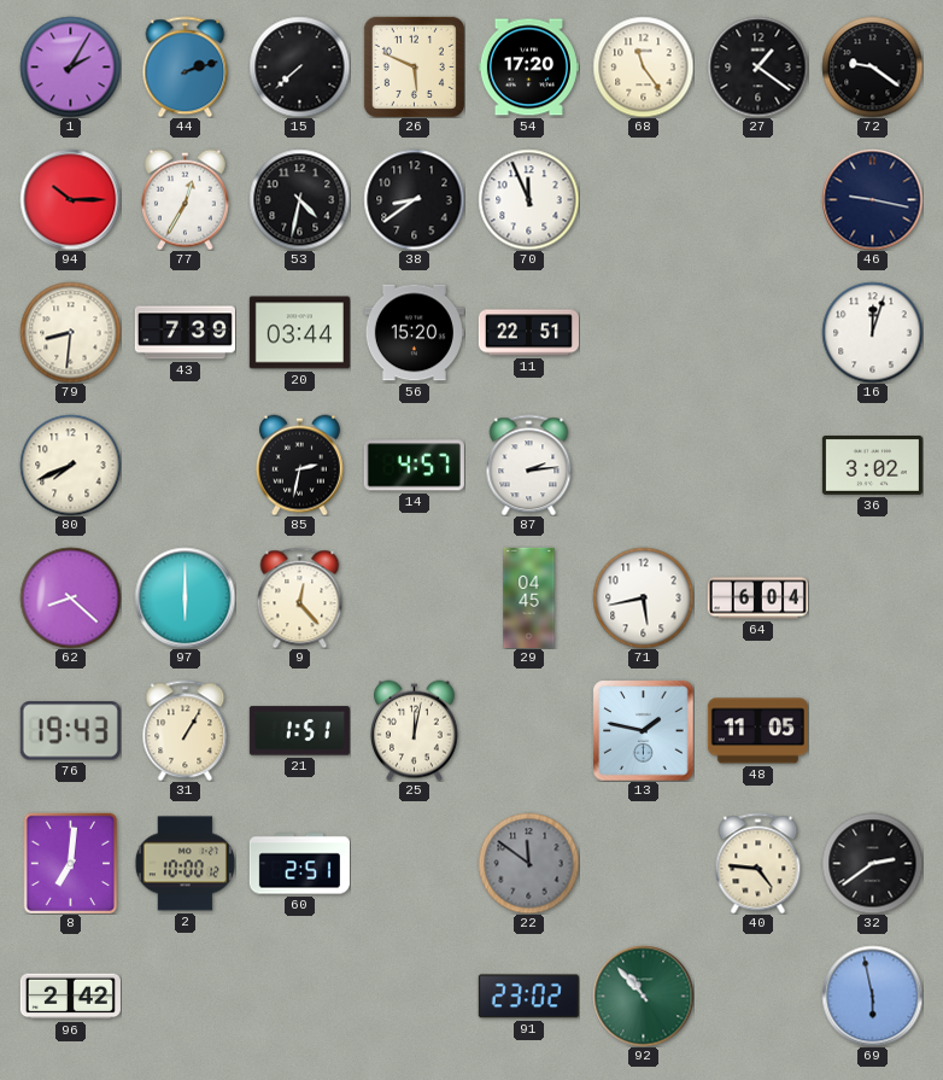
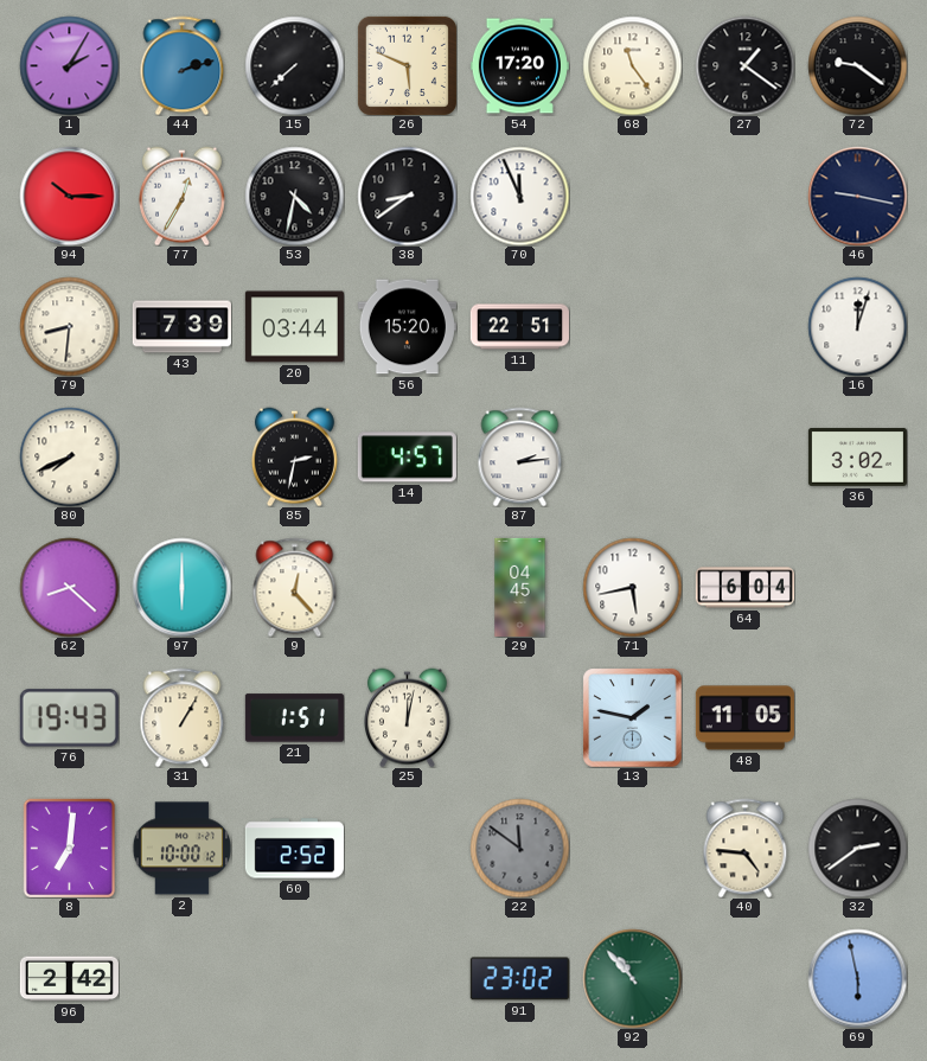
60: 2:51 -> 2:52
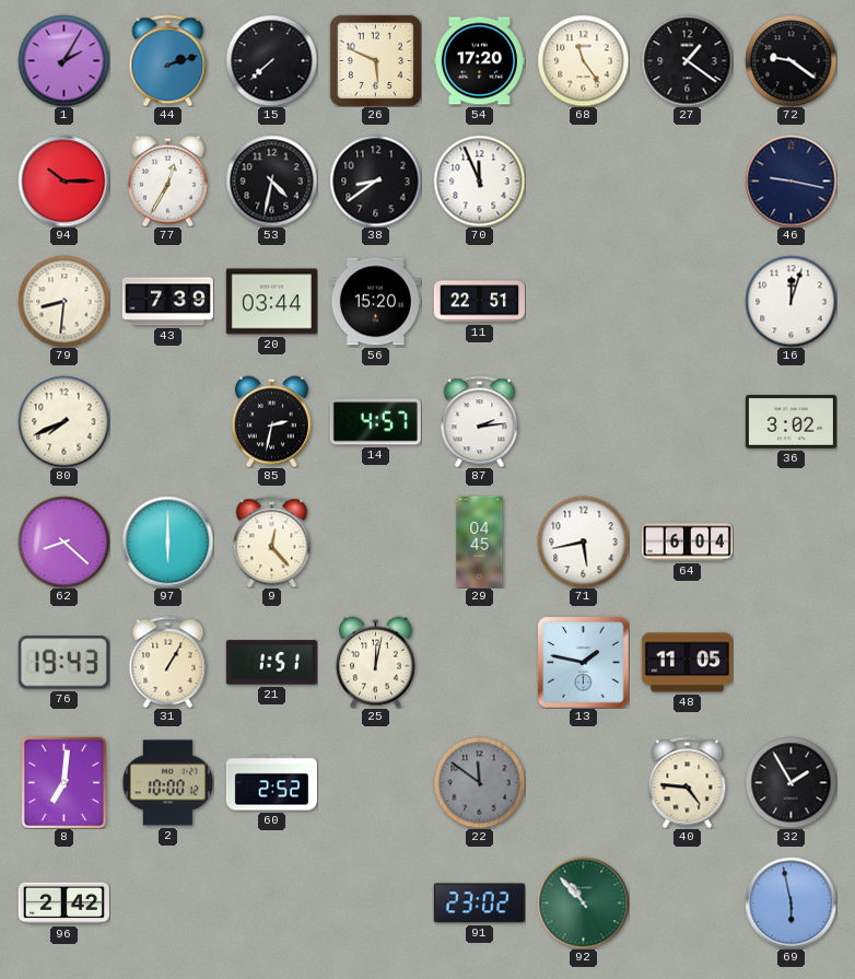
32: 2:39 -> 1:55
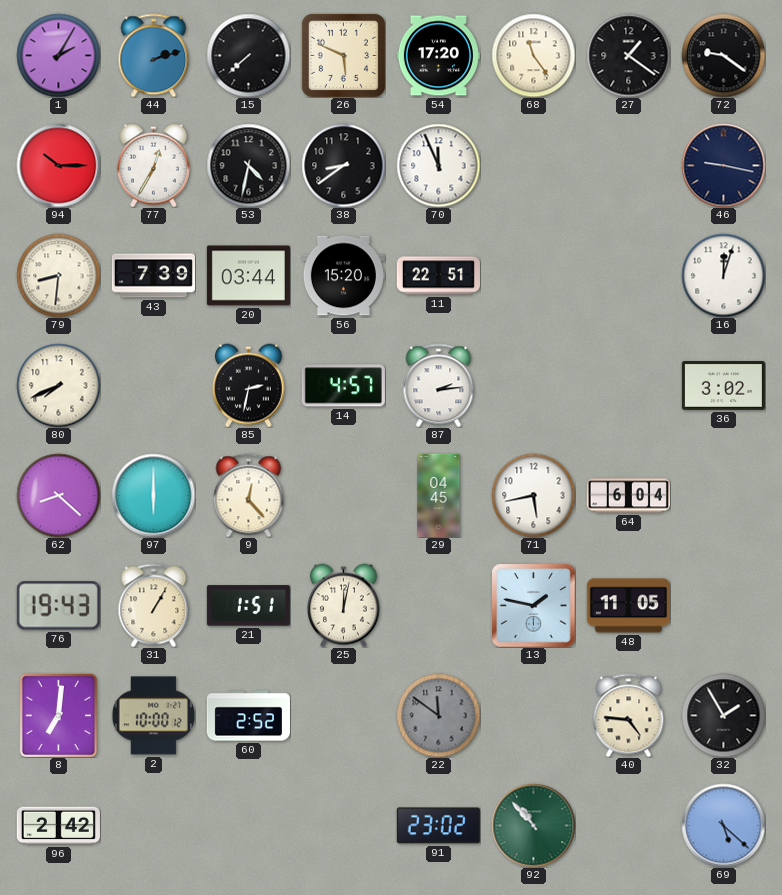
69: 5:58 -> 5:22
